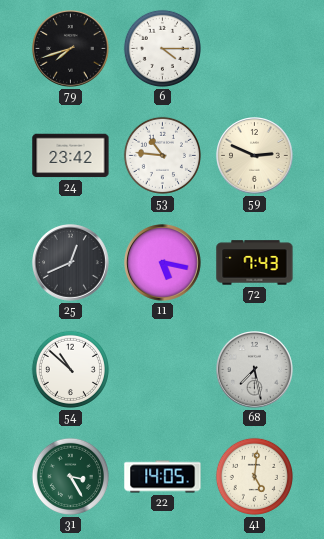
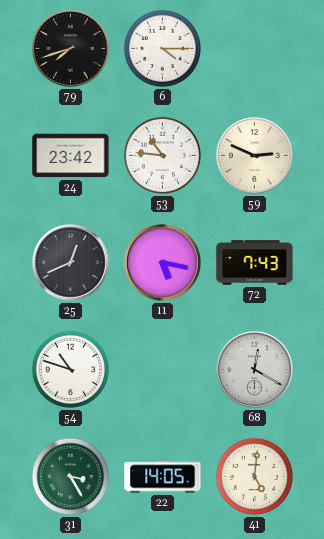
54: 10:52 -> 10:48
68: 7:28 -> 12:20
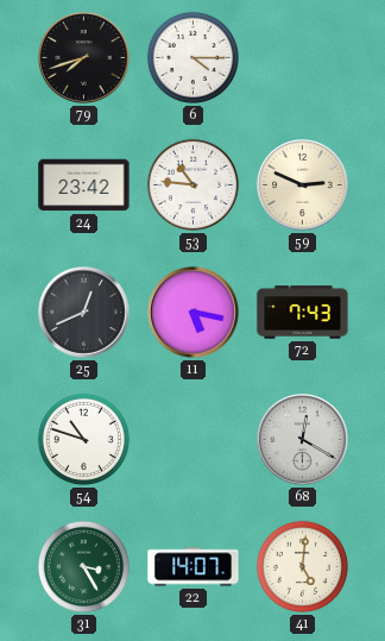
22: 14:05 -> 14:07
